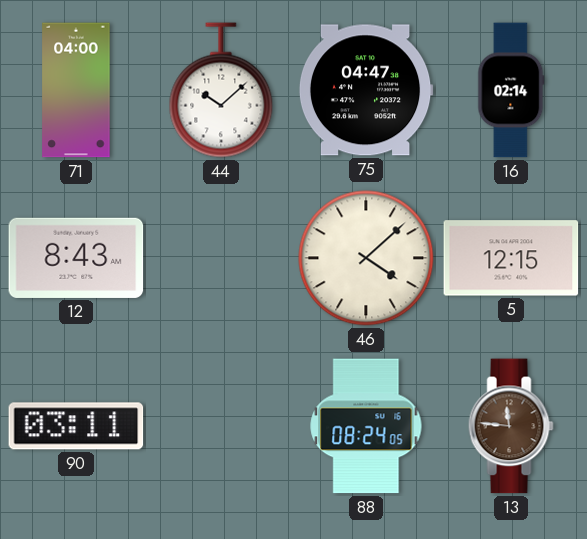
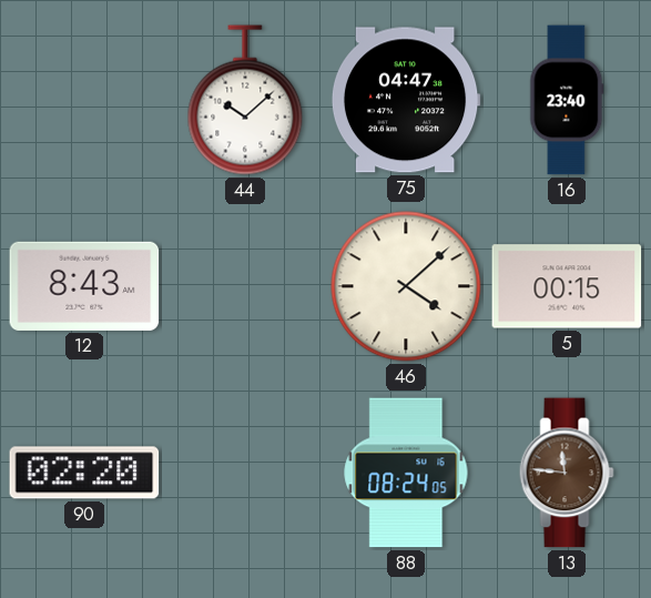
71: 04:00 -> none
16: 02:14 -> 23:40
5: 12:15 -> 00:15
90: 03:11 -> 02:20
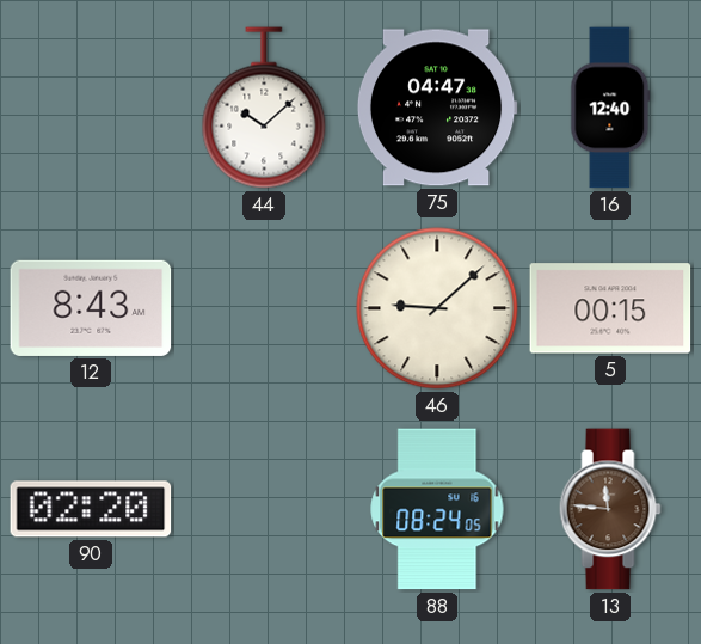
16: 23:40 -> 12:40
46: 4:08 -> 9:08
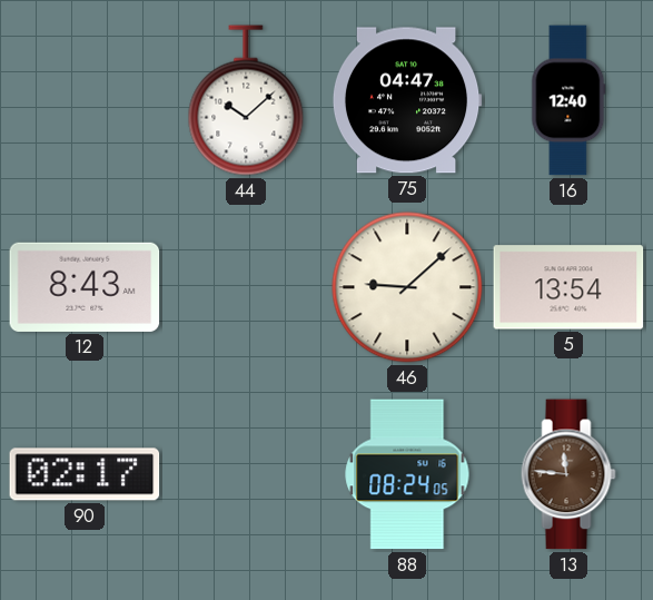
5: 00:15 -> 13:54
90: 02:20 -> 02:17
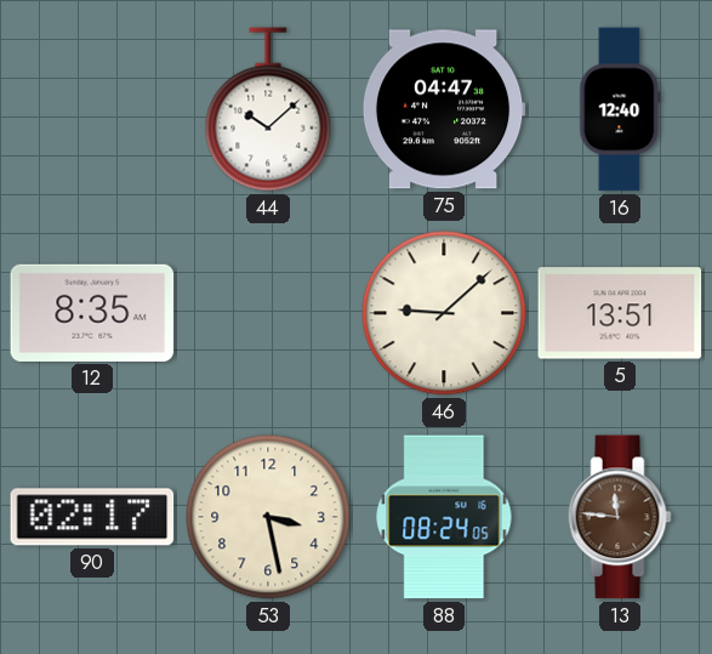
12: 8:43 -> 8:35
5: 13:54 -> 13:51
53: none -> 3:28
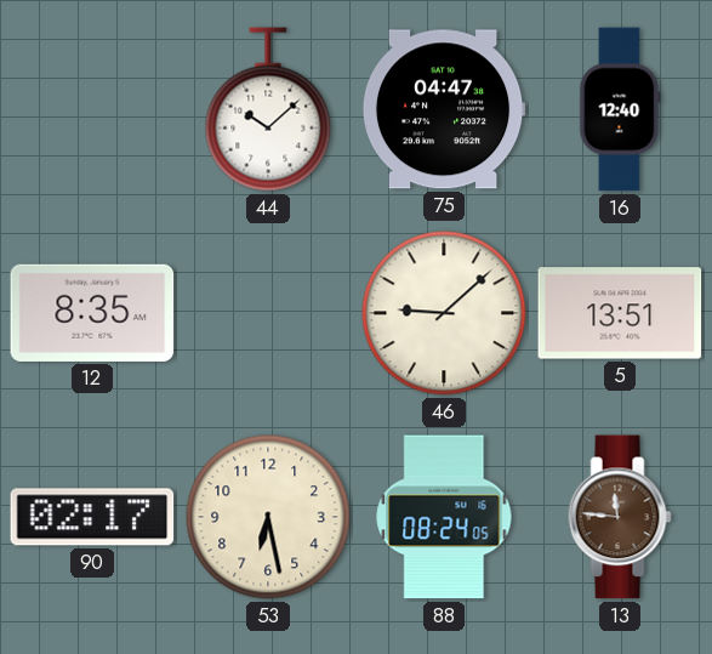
53: 3:28 -> 6:28
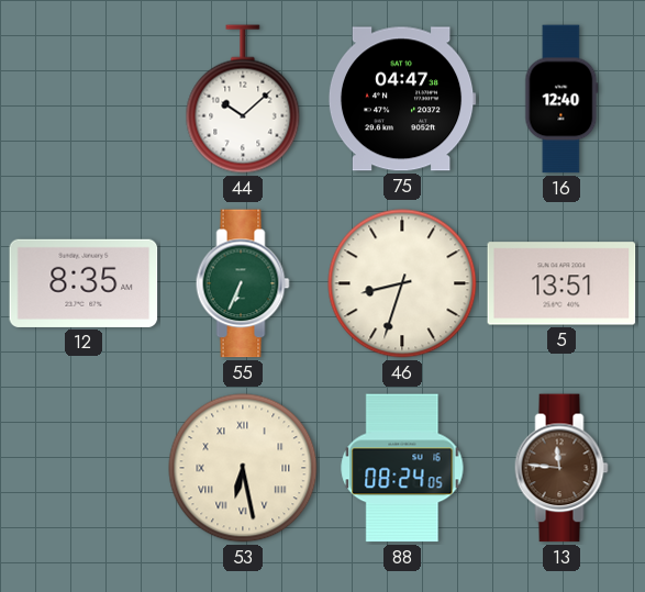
55: none -> 6:34
46: 9:08 -> 8:33
90: 02:17 -> none
53 numerals: Arabic -> Roman
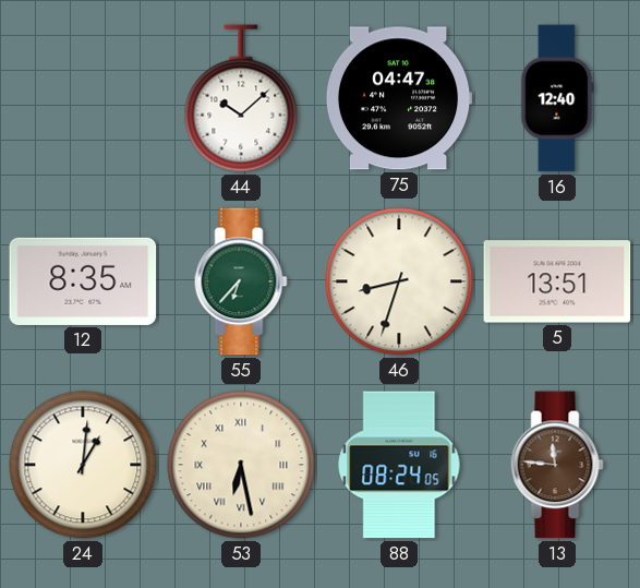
55: 6:34 -> 6:37
24: none -> 1:01
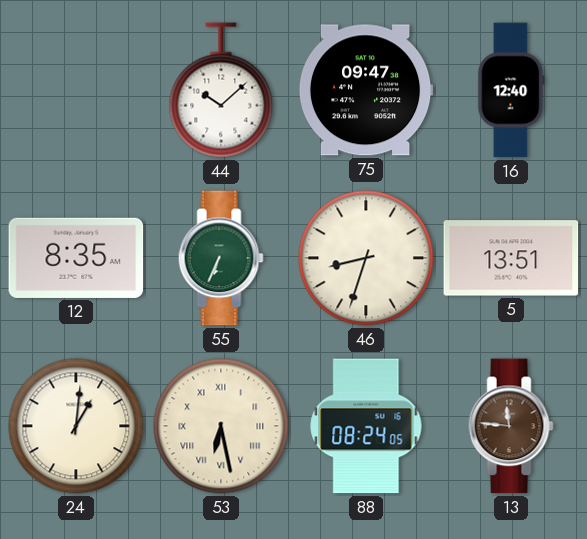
75: 04:47 -> 09:47
55: 6:37 -> 6:34
